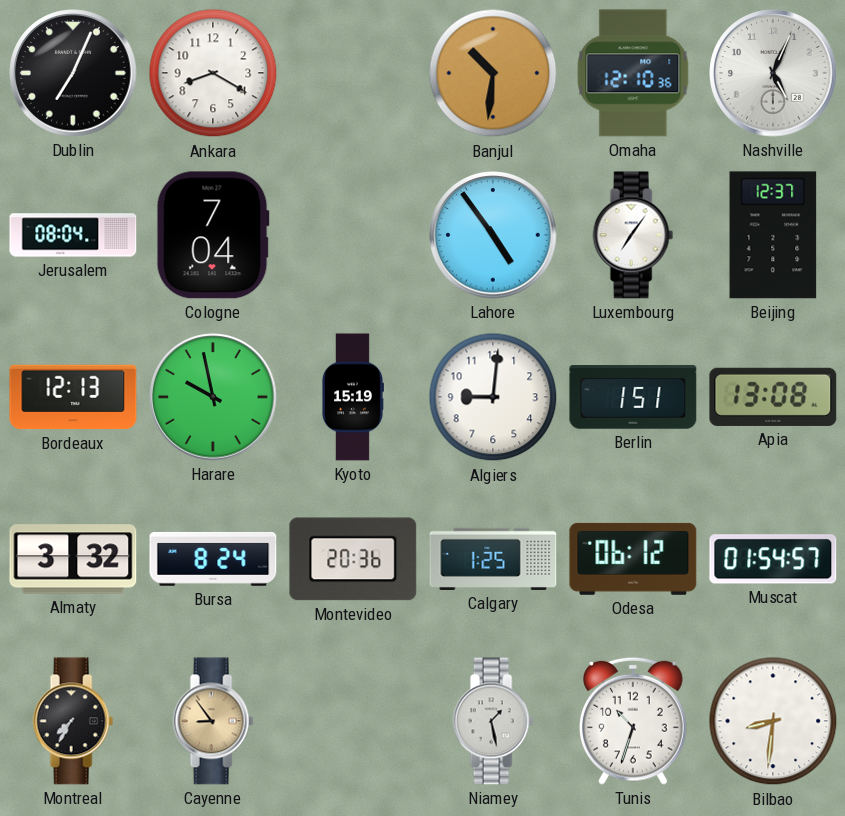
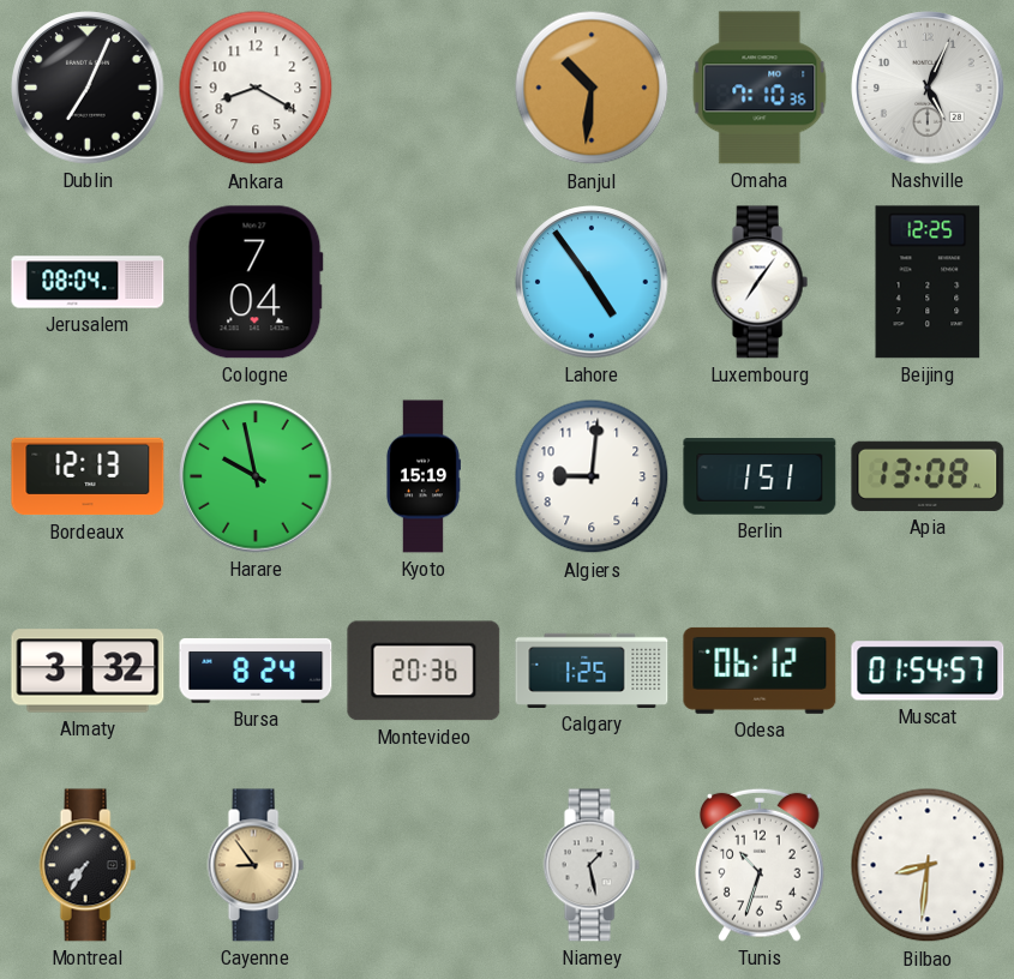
Omaha: 12:10 -> 7:10
Beijing: 12:37 -> 12:25
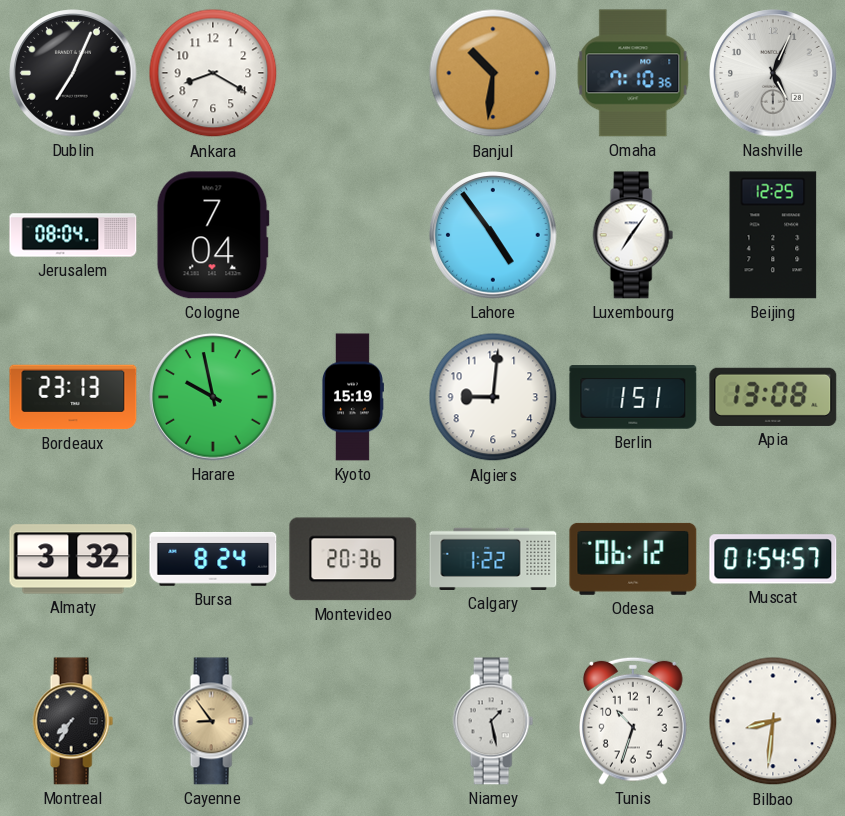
Bordeaux: 12:13 -> 23:13
Calgary: 1:25 -> 1:22
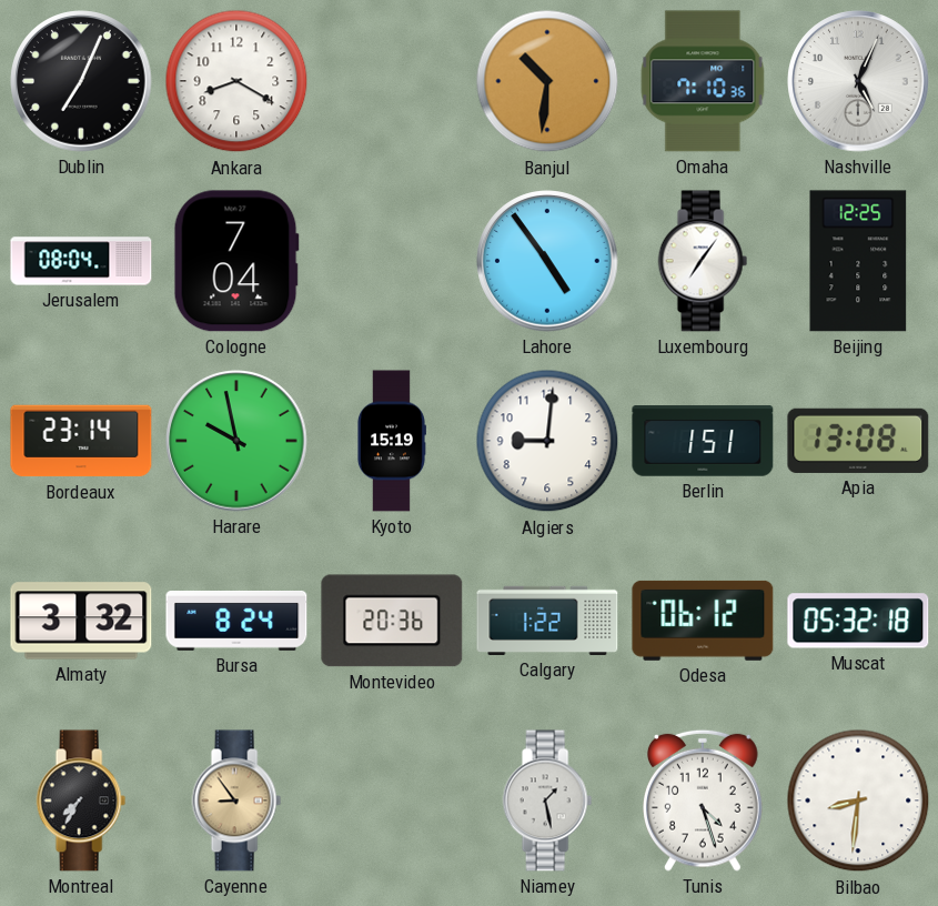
Bordeaux: 23:13 -> 23:14
Muscat: 01:54 -> 05:32
Tunis: 10:33 -> 4:27
